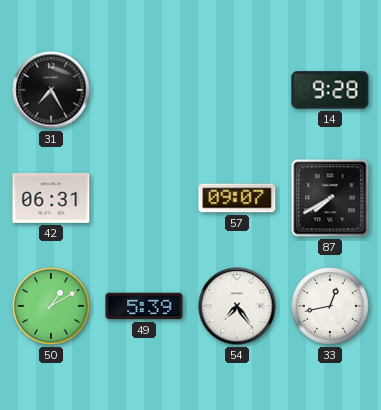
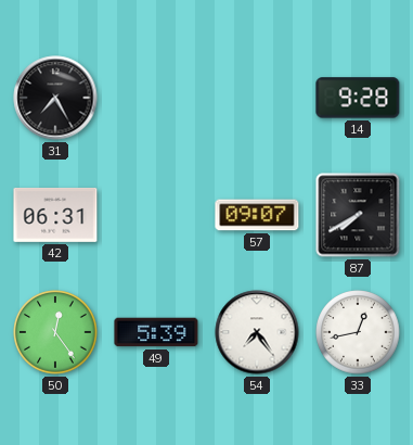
50: 1:10 -> 12:24
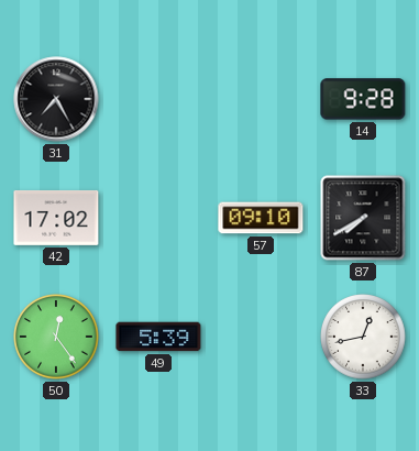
42: 06:31 -> 17:02
57: 09:07 -> 09:10
54: 7:24 -> none
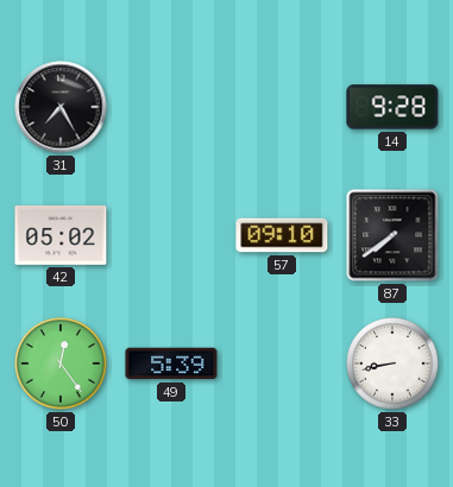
42: 17:02 -> 05:02
87: 7:40 -> 7:39
33: 12:43 -> 8:43
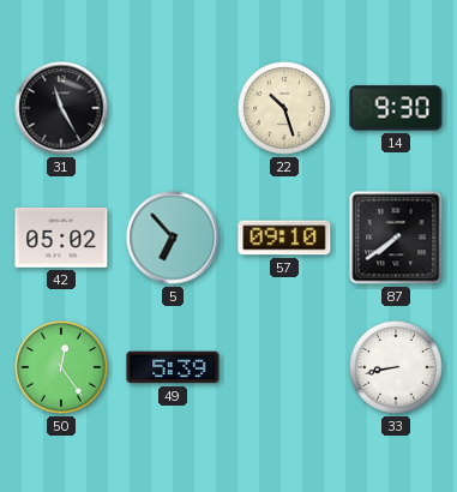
31: 7:25 -> 11:25
22: none -> 10:27
14: 9:28 -> 9:30
5: none -> 6:53
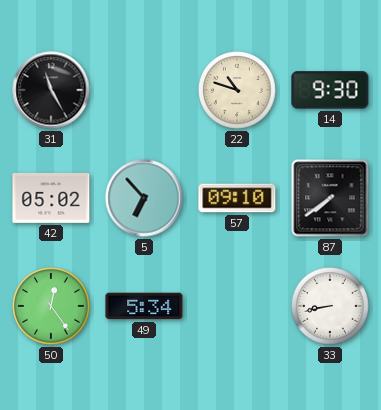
22: 10:27 -> 10:48
49: 5:39 -> 5:34
